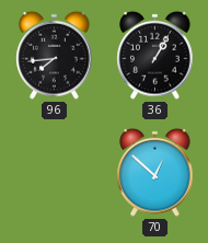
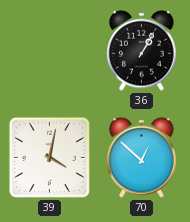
96: 7:44 -> none
39: none -> 4:02
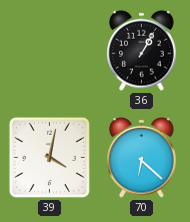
70: 12:52 -> 6:22
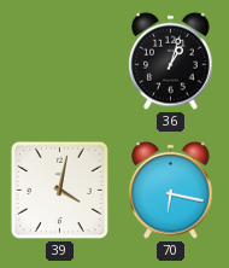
36: 1:05 -> 1:03
70: 6:22 -> 6:17
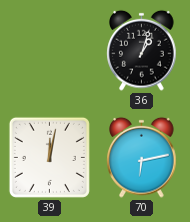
39: 4:02 -> 12:02
70: 6:17 -> 6:13
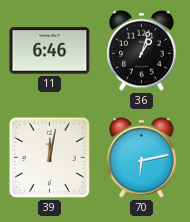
11: none -> 6:46
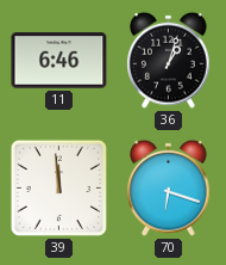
39: 12:02 -> 11:59
70: 6:13 -> 6:18
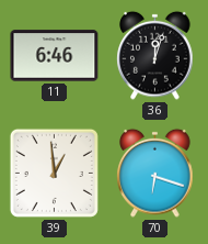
36: 1:03 -> 12:03
39: 11:59 -> 12:59
